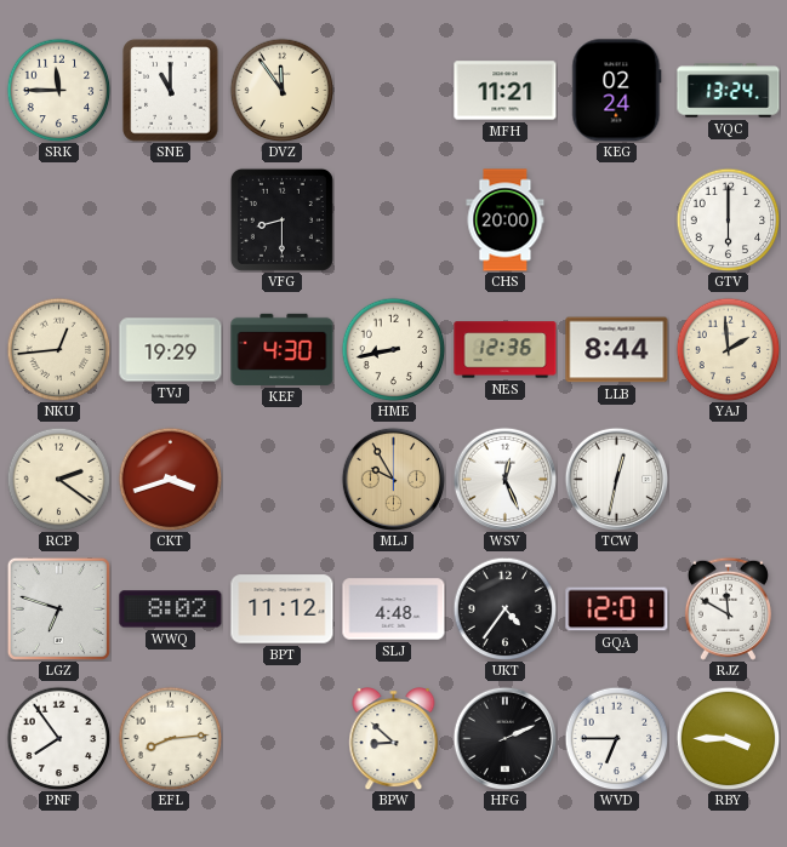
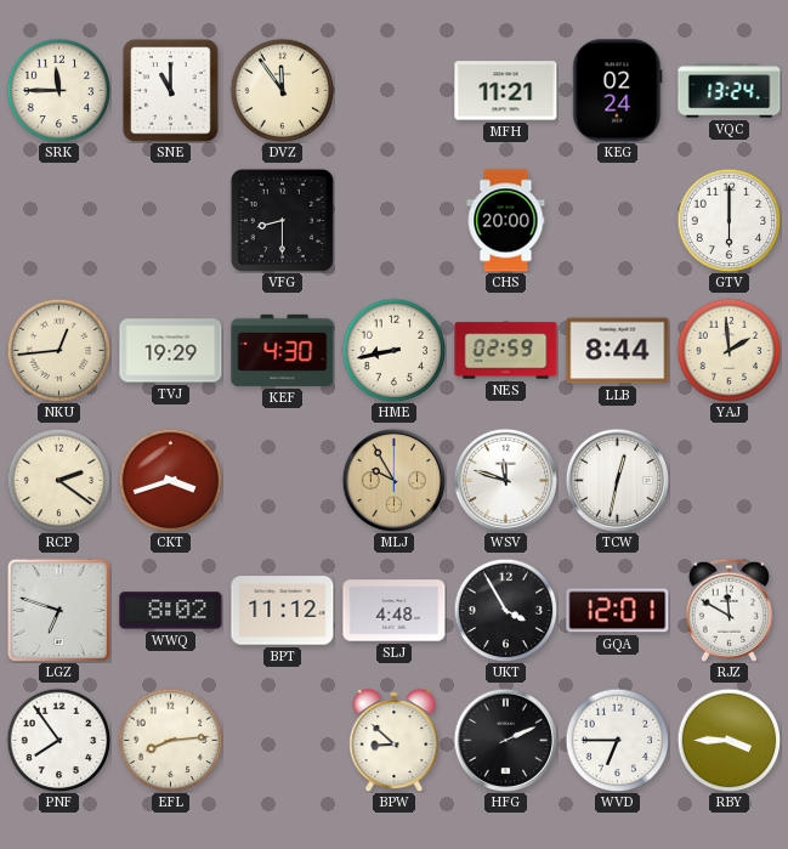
NES: 12:36 -> 02:59
WSV: 12:26 -> 11:48
UKT: 4:36 -> 3:55
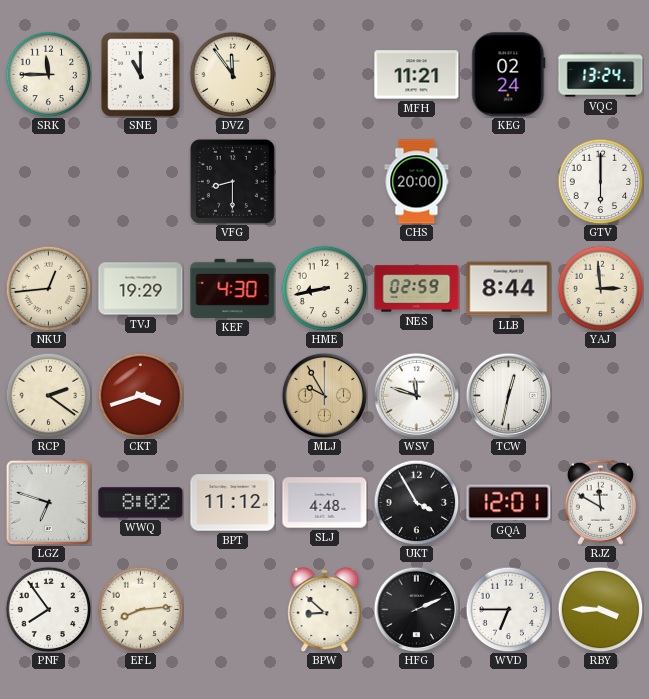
YAJ: 1:59 -> 2:59
